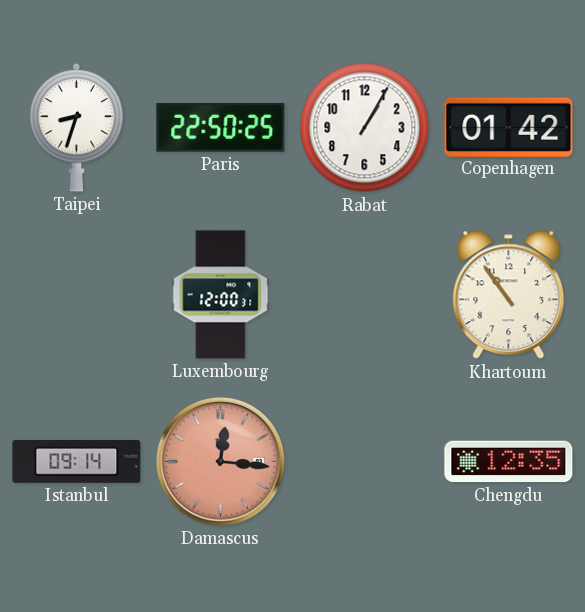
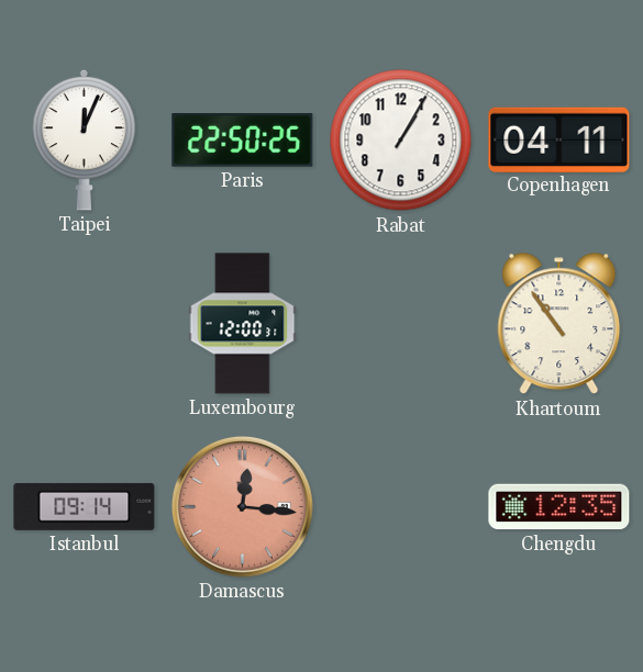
Taipei: 8:33 -> 12:04
Copenhagen: 01:42 -> 04:11
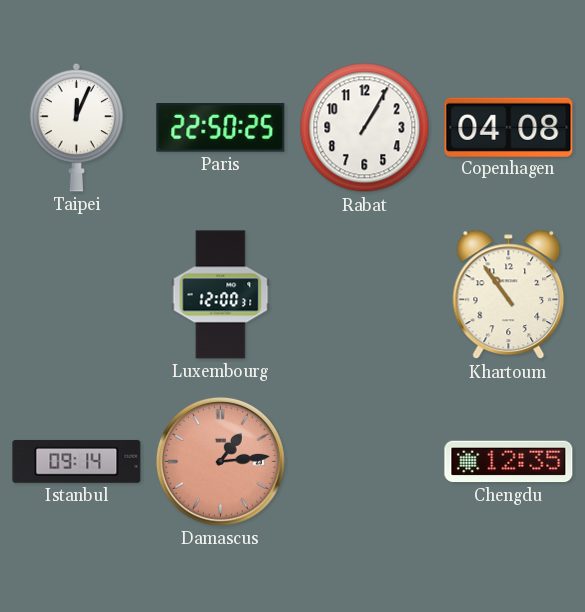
Copenhagen: 04:11 -> 04:08
Damascus: 12:16 -> 1:14
